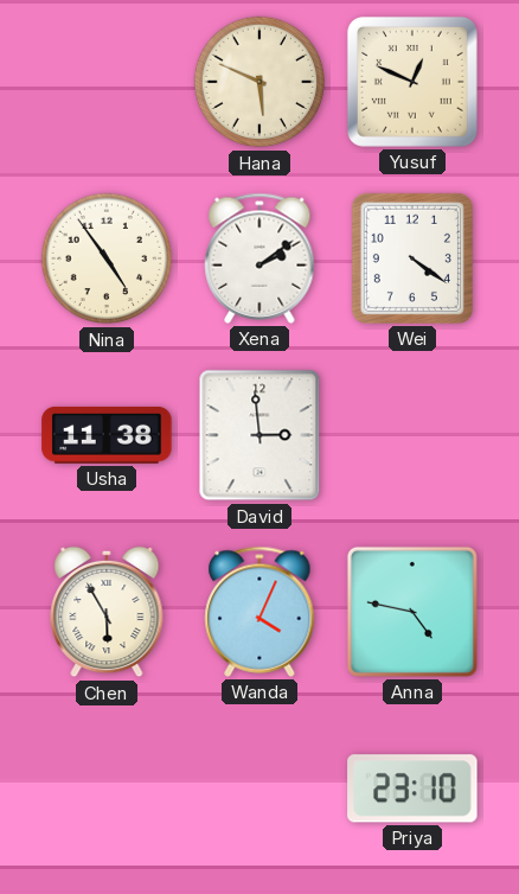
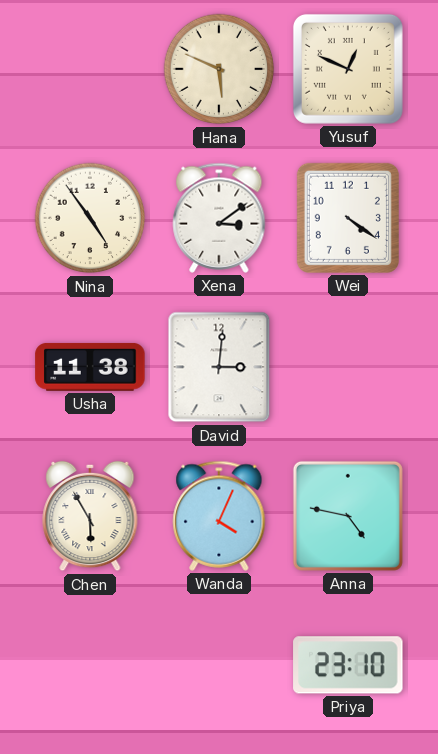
Xena: 2:09 -> 3:09
David: 2:59 -> 3:01
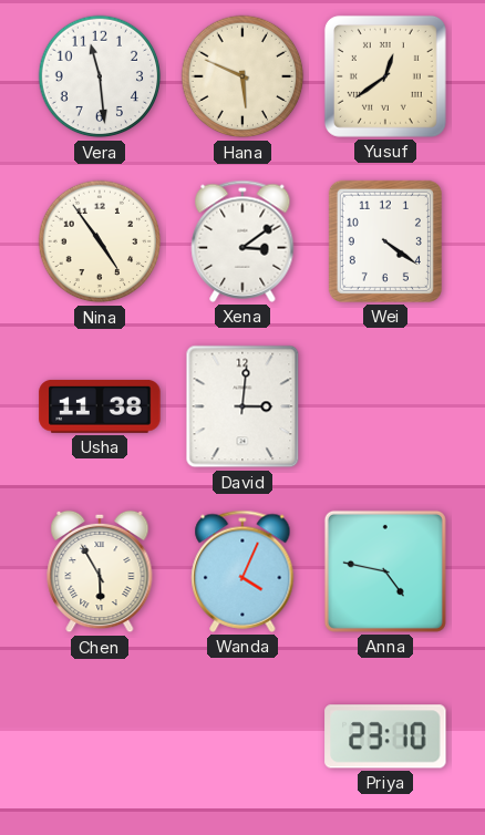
Vera: none -> 11:29
Yusuf: 12:49 -> 12:39
